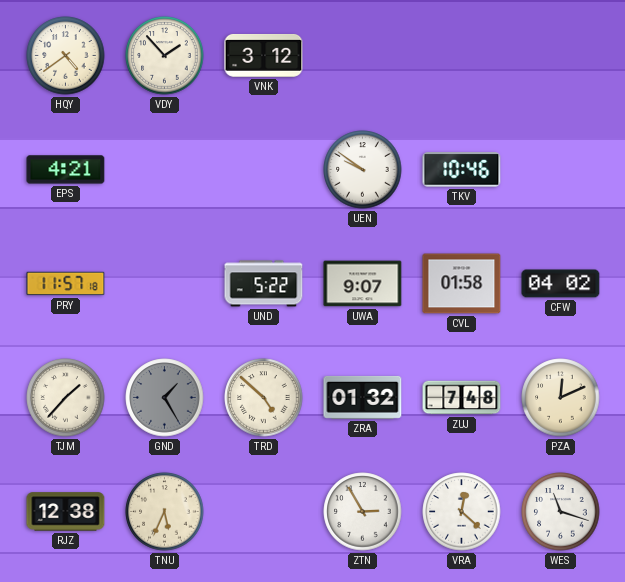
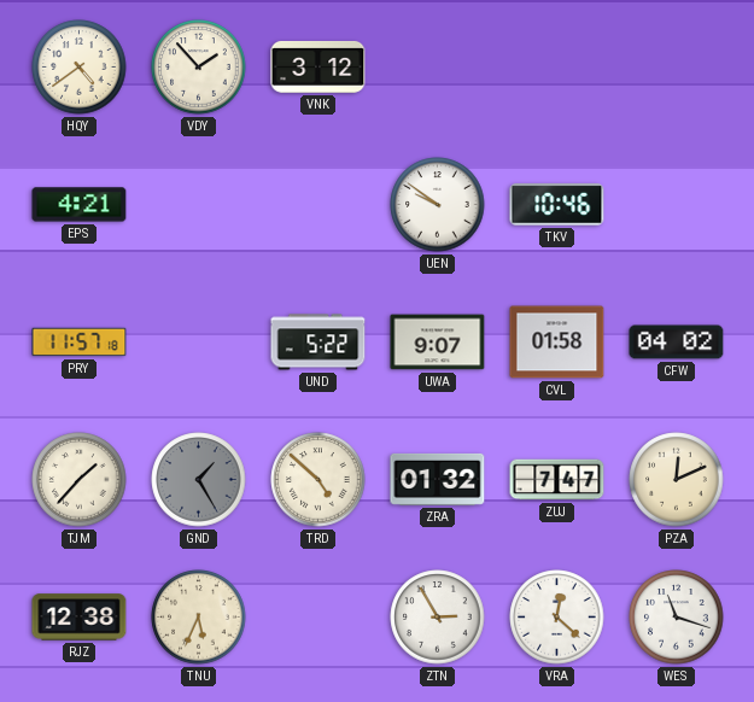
ZUJ: 7:48 -> 7:47
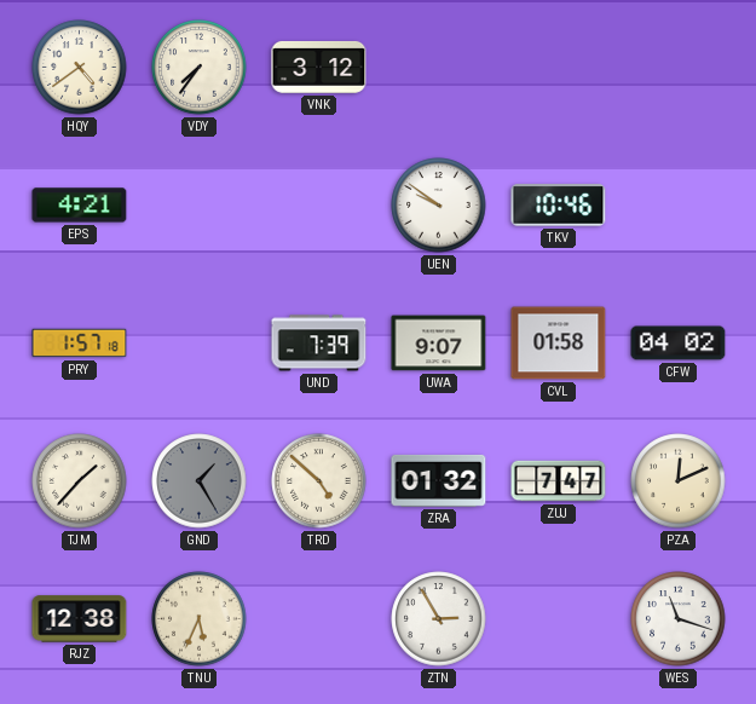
VDY: 1:53 -> 7:36
PRY: 11:57 -> 1:57
UND: 5:22 -> 7:39
VRA: 12:22 -> none
